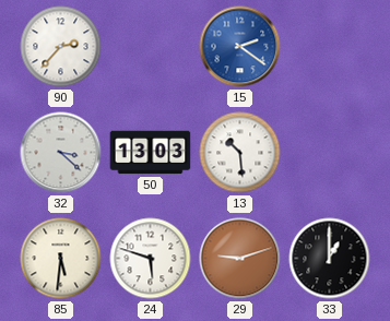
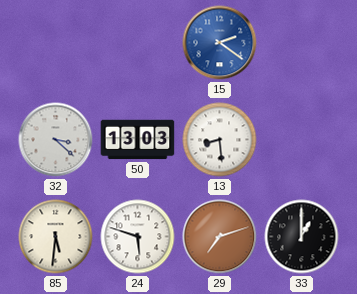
90: 2:37 -> none
13: 10:29 -> 8:29
29: 9:12 -> 7:12
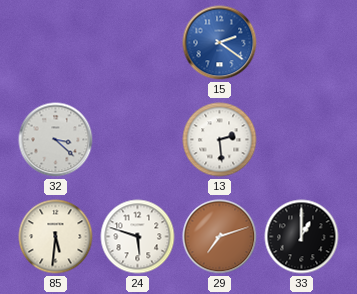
50: 13:03 -> none
13: 8:29 -> 2:29
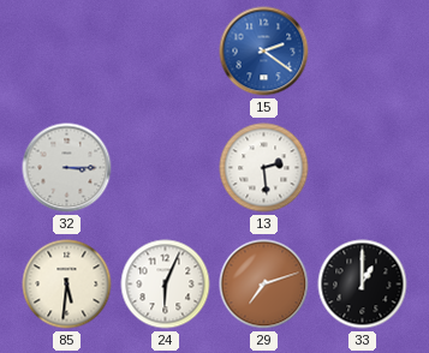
32: 3:22 -> 3:15
24: 5:48 -> 6:04
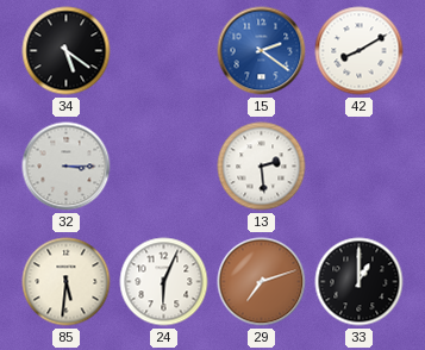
34: none -> 5:21
42: none -> 8:10
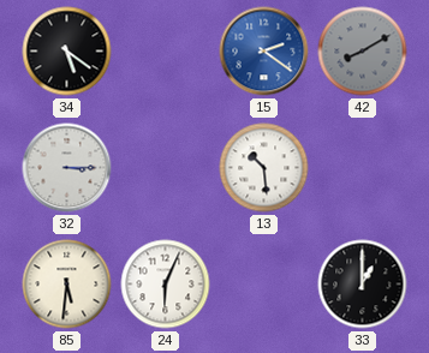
42 dial: white -> grey
13: 2:29 -> 10:29
29: 7:12 -> none
